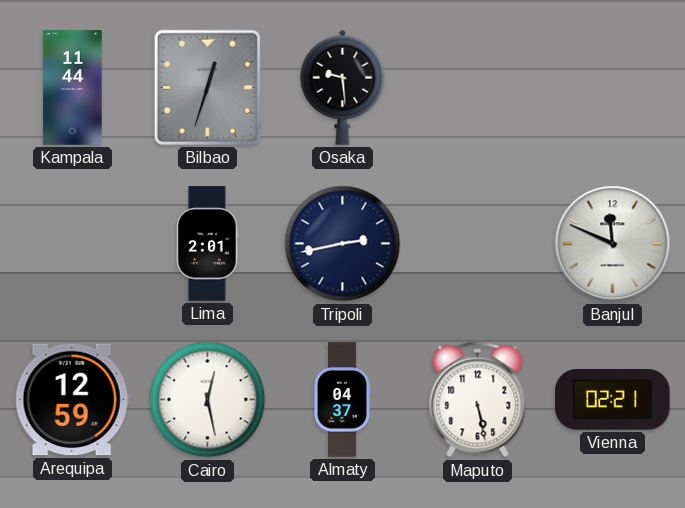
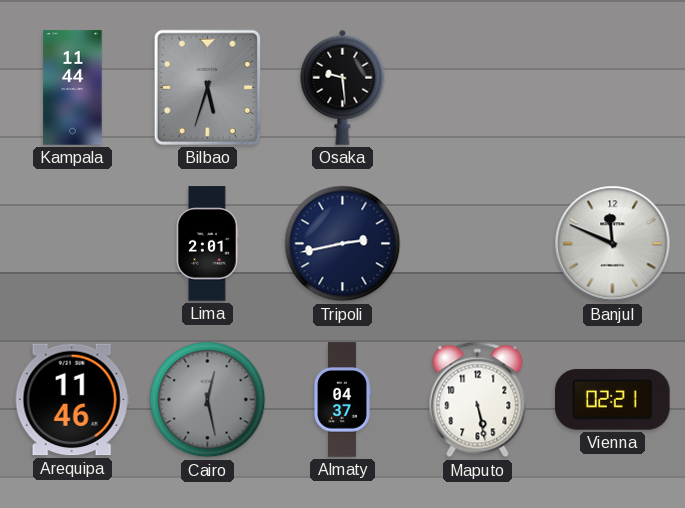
Bilbao: 12:33 -> 5:33
Arequipa: 12:59 -> 11:46
Cairo dial: white -> grey
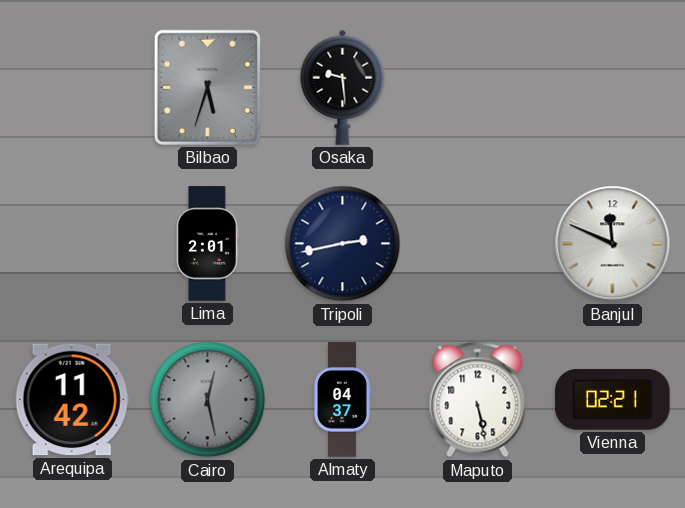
Kampala: 11:44 -> none
Arequipa: 11:46 -> 11:42
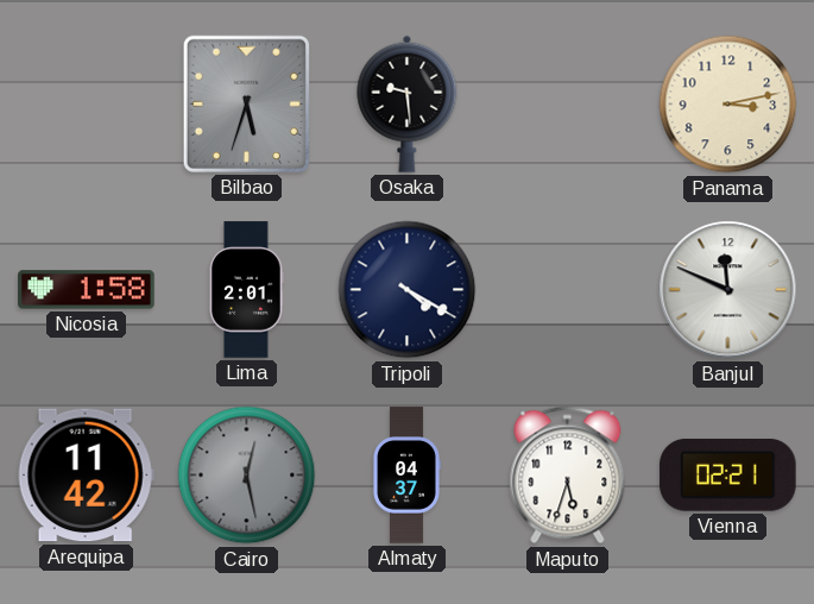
Panama: none -> 3:13
Nicosia: none -> 1:58
Tripoli: 2:43 -> 4:20
Maputo: 5:28 -> 5:33
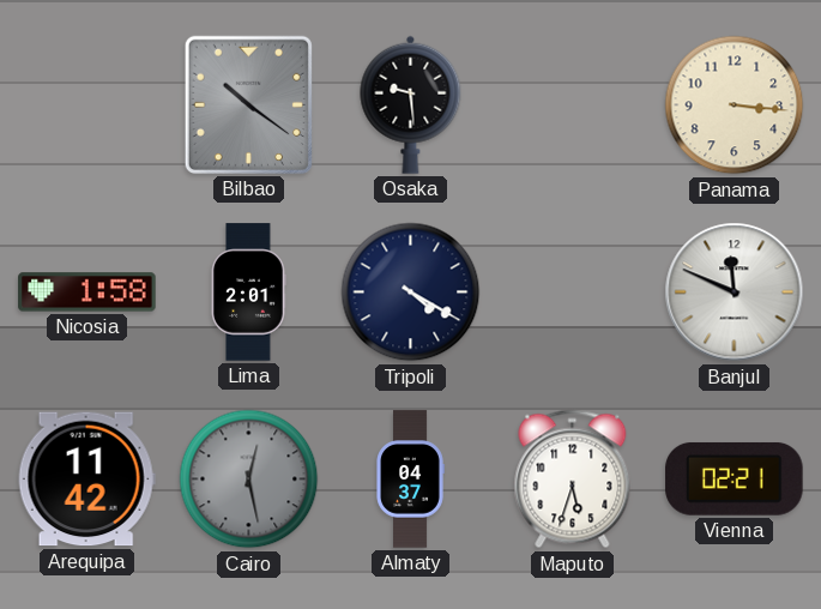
Bilbao: 5:33 -> 10:21
Panama: 3:13 -> 3:16
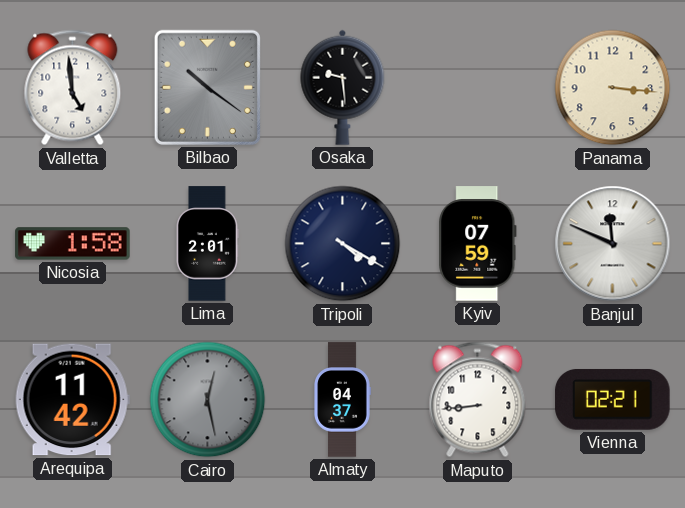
Valletta: none -> 4:59
Kyiv: none -> 07:59
Maputo: 5:33 -> 8:44
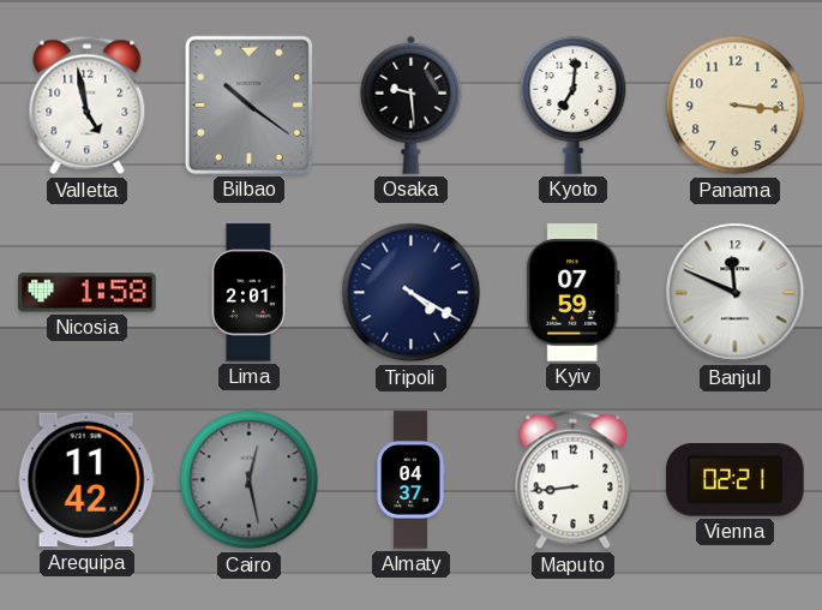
Valletta: 4:59 -> 4:58
Kyoto: none -> 7:01
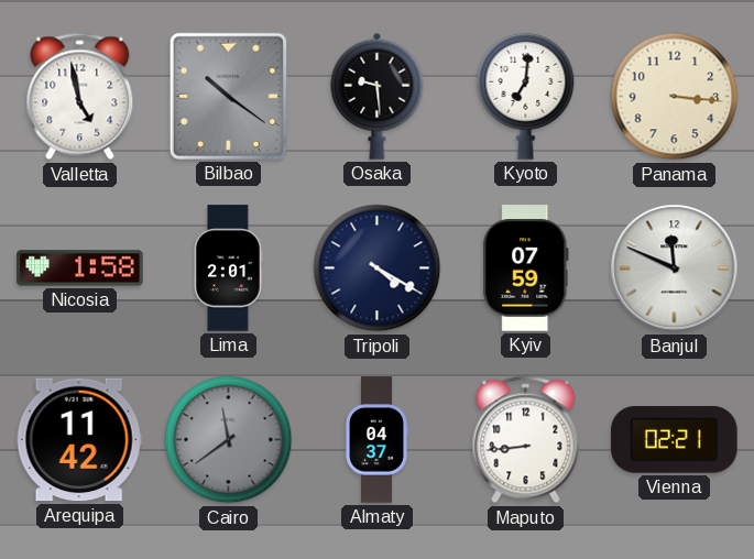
Cairo: 12:28 -> 11:39
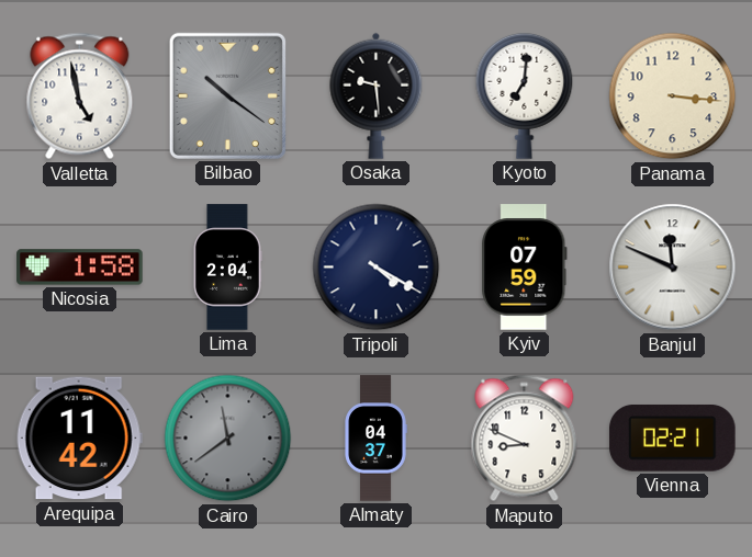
Lima: 2:01 -> 2:04
Maputo: 8:44 -> 8:49
